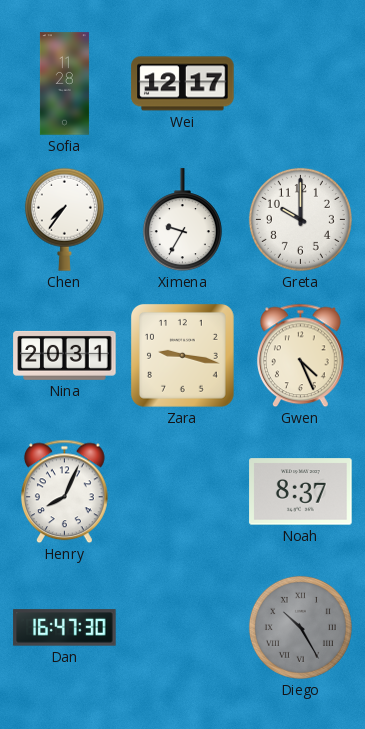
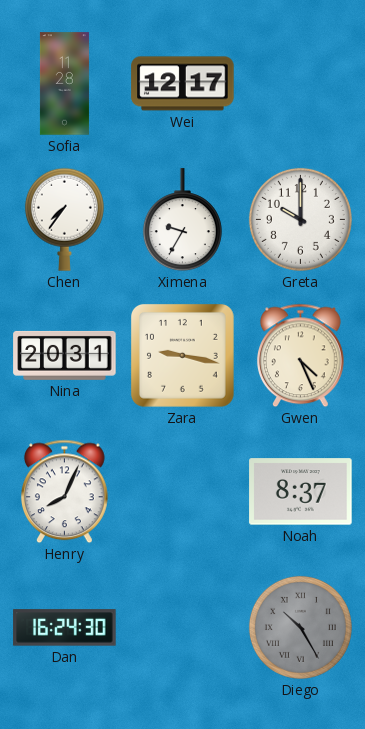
Dan: 16:47 -> 16:24
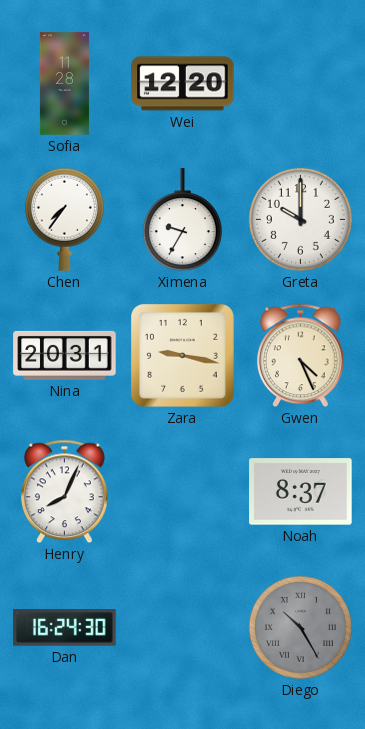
Wei: 12:17 -> 12:20
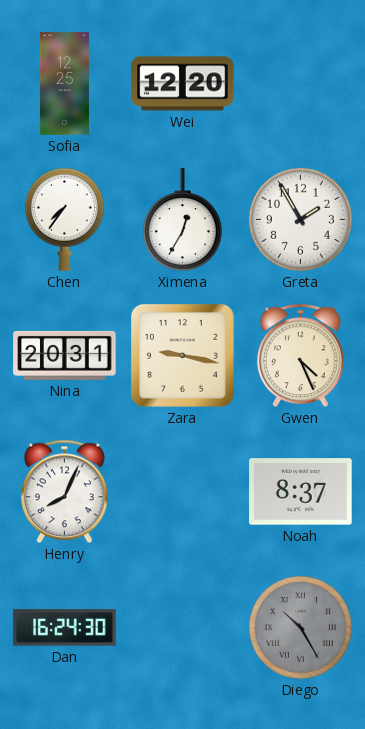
Sofia: 11:28 -> 12:25
Ximena: 9:35 -> 12:35
Greta: 10:00 -> 1:55
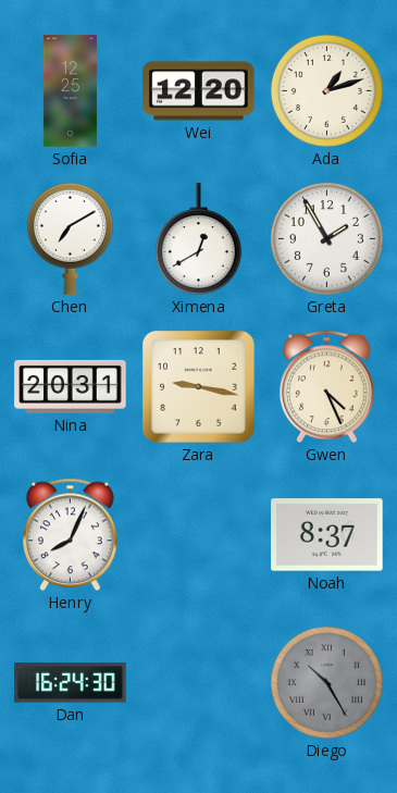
Ada: none -> 1:12
Chen: 7:36 -> 7:10
Ximena: 12:35 -> 12:40
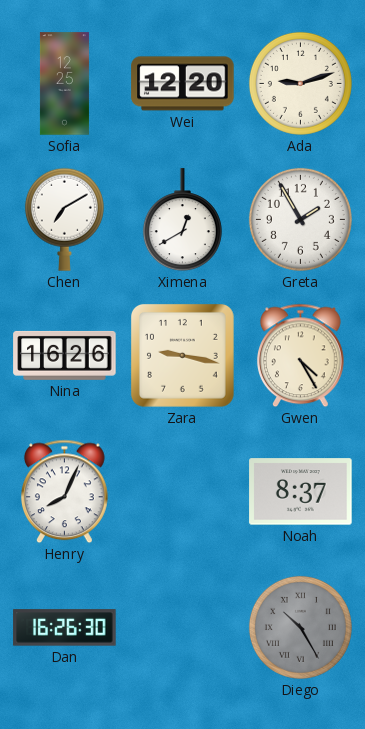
Ada: 1:12 -> 9:12
Nina: 20:31 -> 16:26
Gwen: 4:26 -> 4:25
Dan: 16:24 -> 16:26
